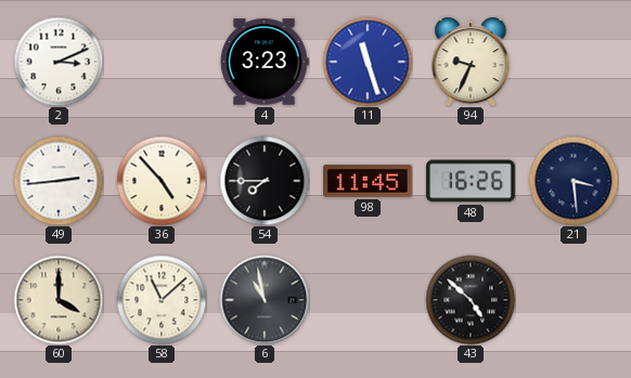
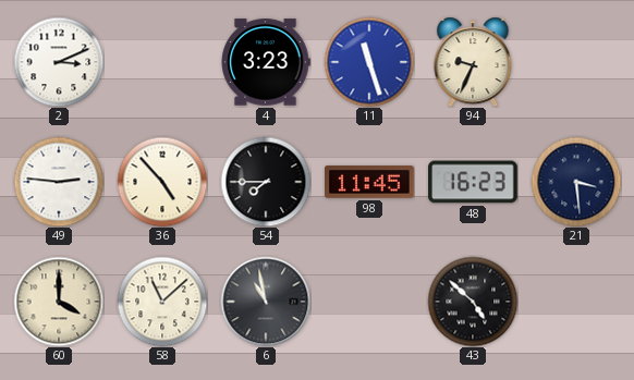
49: 2:44 -> 2:46
48: 16:26 -> 16:23
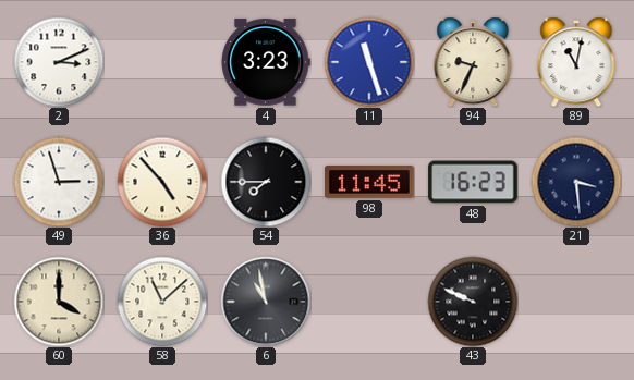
89: none -> 11:02
49: 2:46 -> 2:57
43: 4:52 -> 9:49
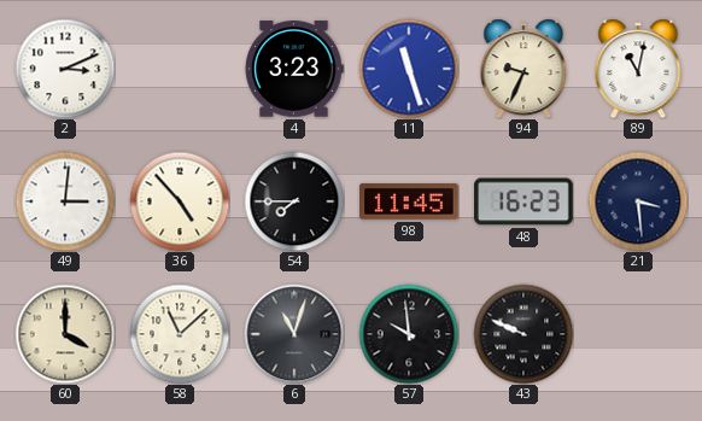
49: 2:57 -> 3:01
6: 10:58 -> 11:03
57: none -> 9:59
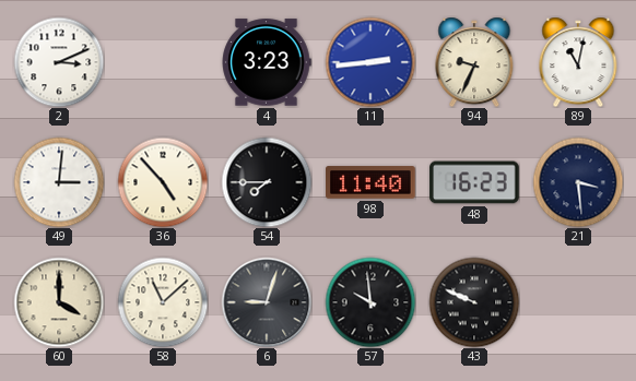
11: 11:27 -> 2:44
98: 11:45 -> 11:40
6: 11:03 -> 9:03
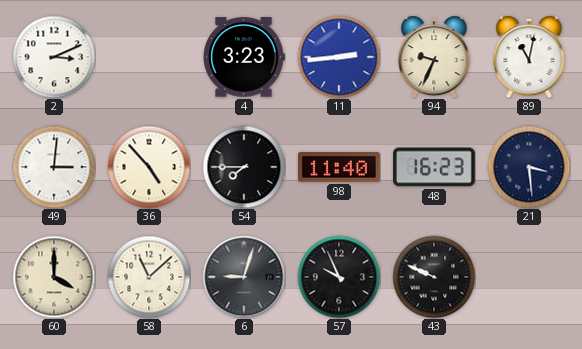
57: 9:59 -> 9:56
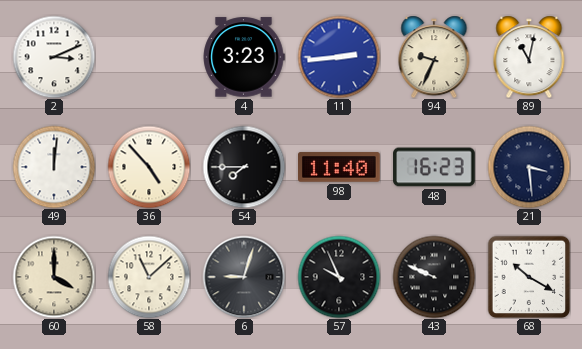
49: 3:01 -> 12:01
68: none -> 10:20
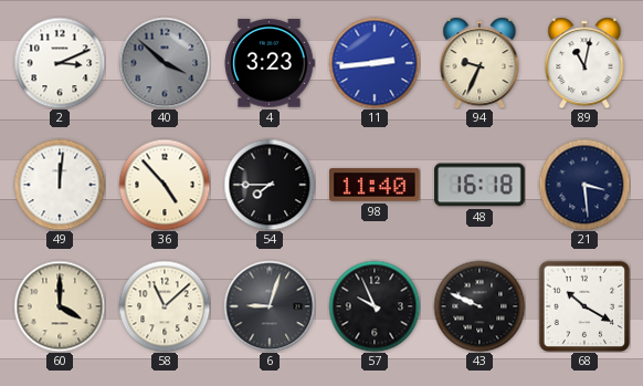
40: none -> 3:52
48: 16:23 -> 16:18
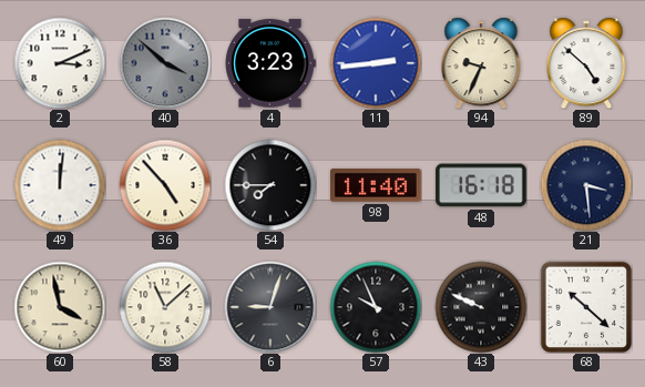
89: 11:02 -> 4:52
60: 4:00 -> 3:58
68: 10:20 -> 10:22
